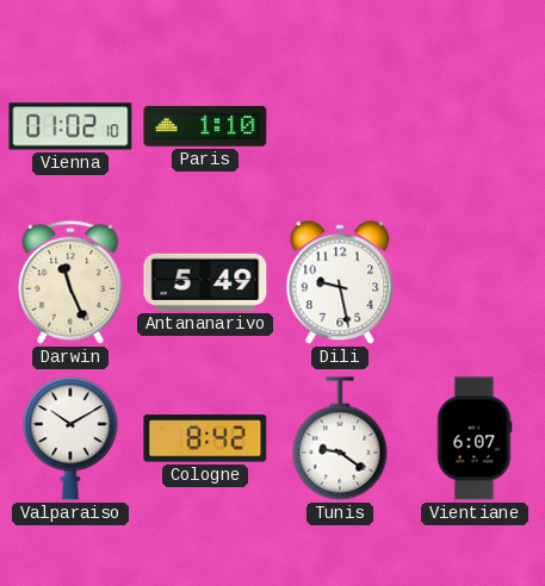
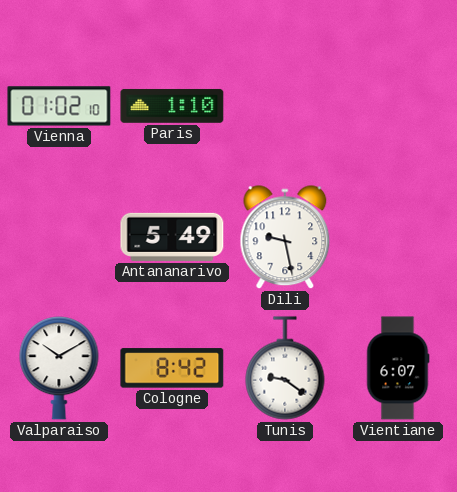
Darwin: 11:26 -> none
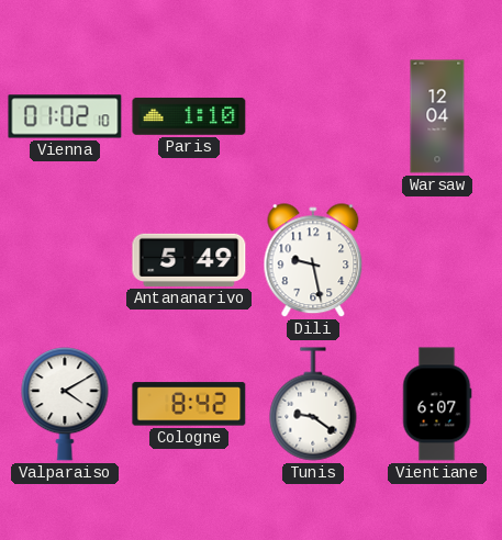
Warsaw: none -> 12:04
Valparaiso: 10:10 -> 4:10
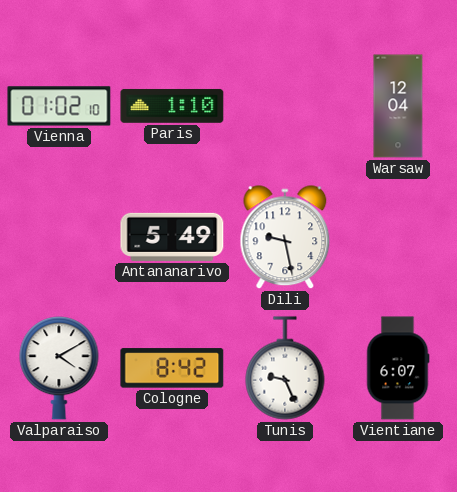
Tunis: 9:21 -> 9:26
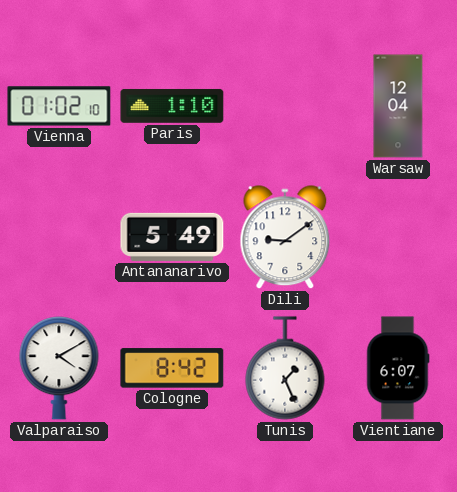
Dili: 9:28 -> 9:09
Tunis: 9:26 -> 1:26
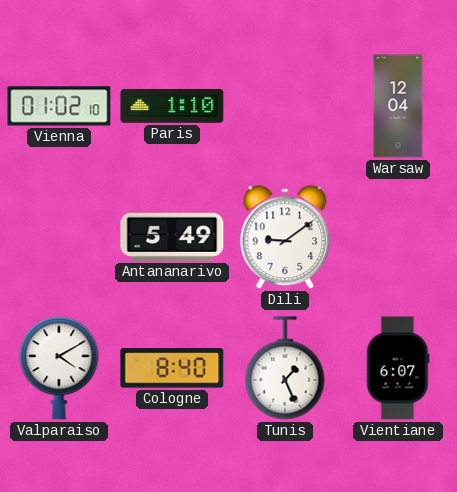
Cologne: 8:42 -> 8:40
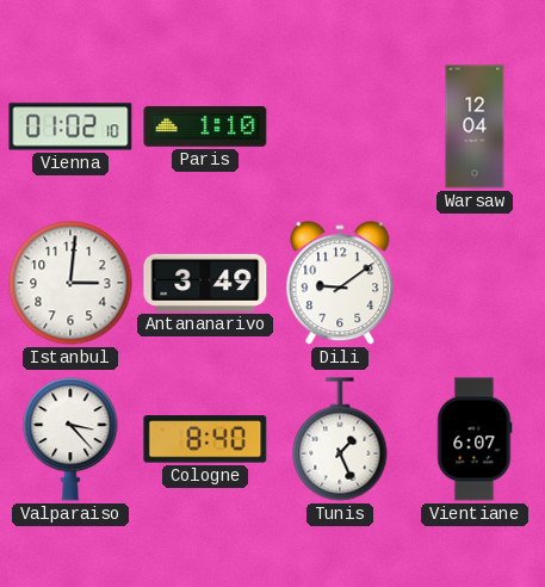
Istanbul: none -> 3:01
Antananarivo: 5:49 -> 3:49
Valparaiso: 4:10 -> 3:23
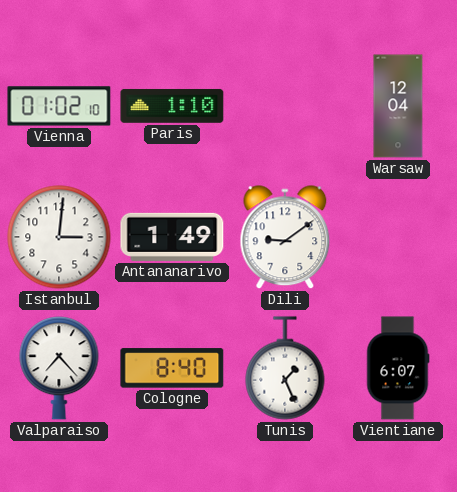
Antananarivo: 3:49 -> 1:49
Valparaiso: 3:23 -> 7:23
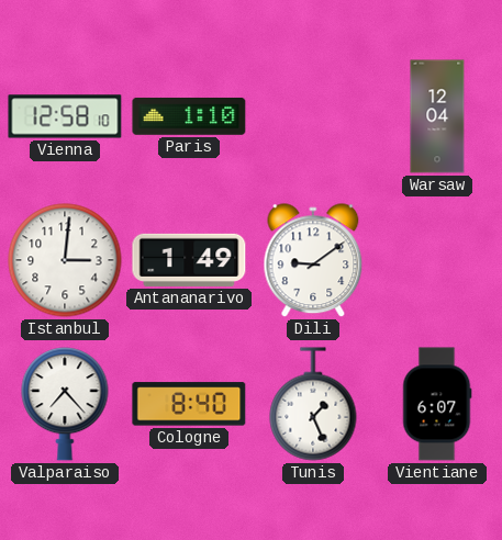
Vienna: 01:02 -> 12:58
